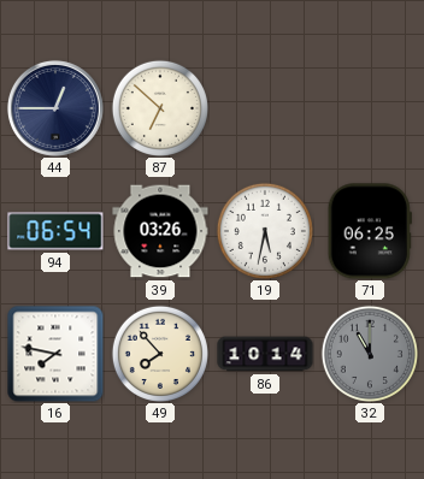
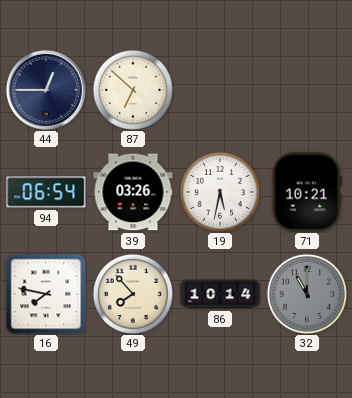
71: 06:25 -> 10:21
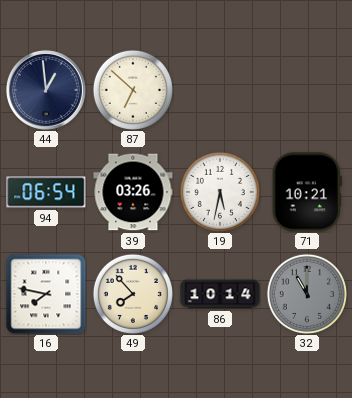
44: 12:45 -> 12:59
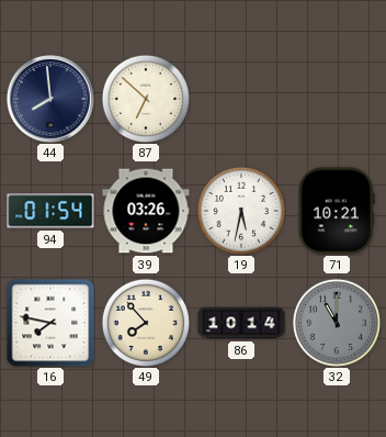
44: 12:59 -> 7:59
94: 06:54 -> 01:54
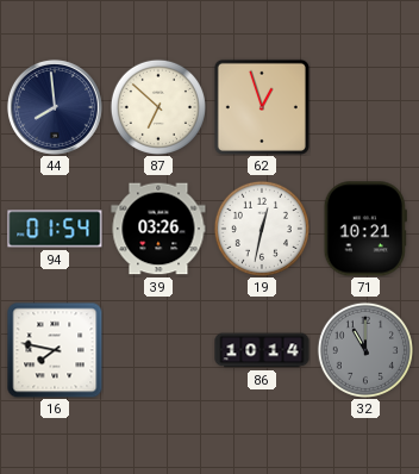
62: none -> 12:57
19: 5:32 -> 12:32
49: 7:53 -> none
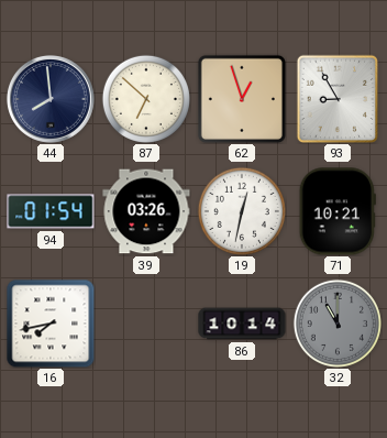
93: none -> 8:55
16: 7:47 -> 7:43
